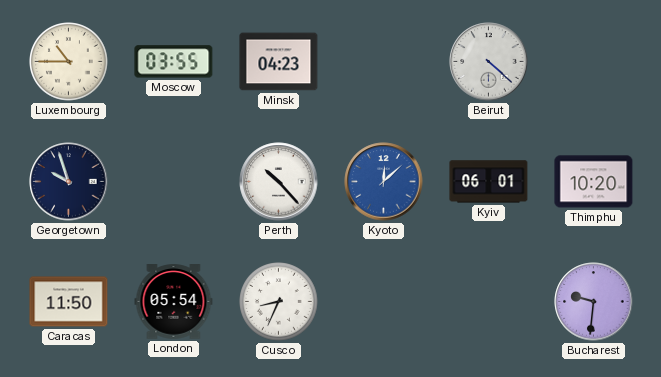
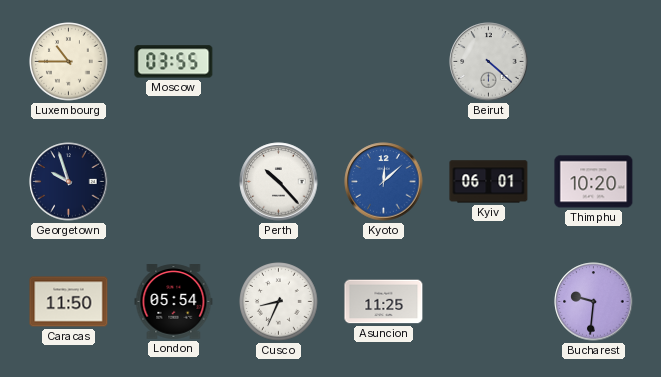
Minsk: 04:23 -> none
Asuncion: none -> 11:25
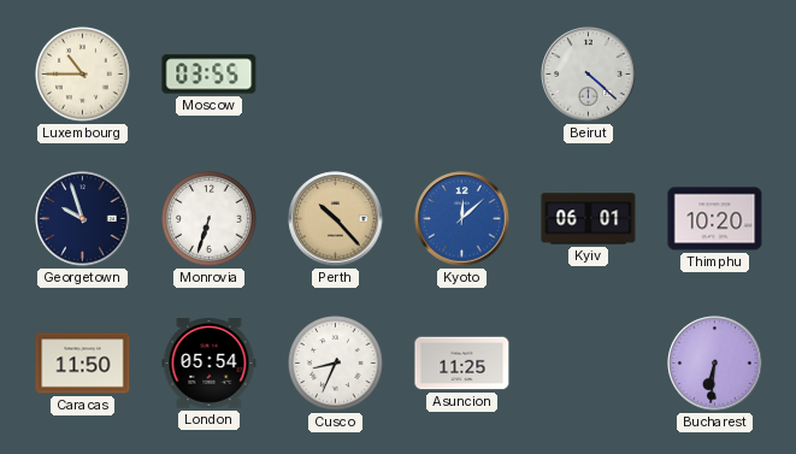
Monrovia: none -> 6:33
Perth dial: white -> champagne
Bucharest: 9:31 -> 6:31
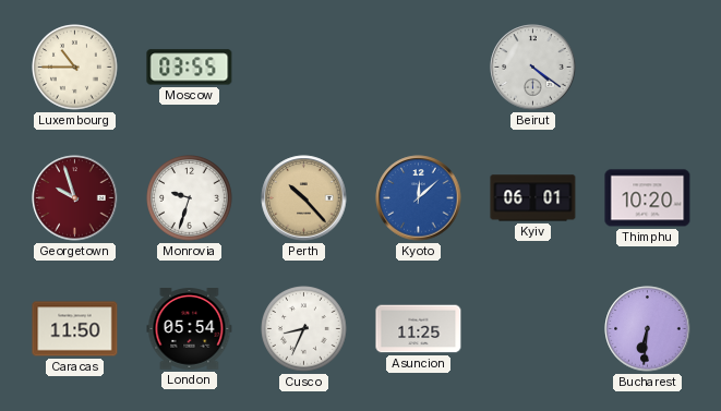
Beirut: 4:22 -> 4:21
Georgetown dial: navy -> burgundy
Monrovia: 6:33 -> 9:33
